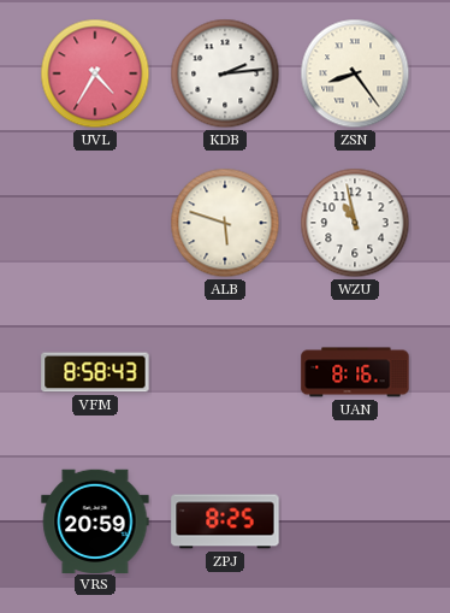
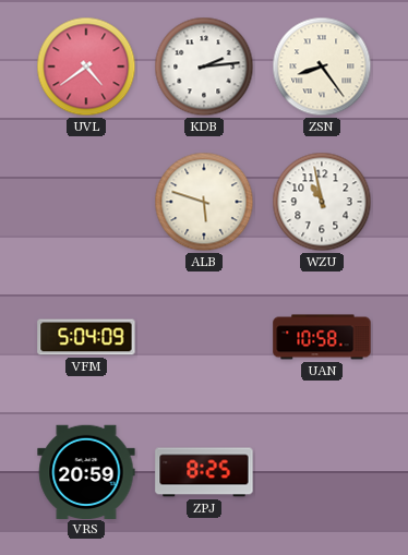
UVL: 4:35 -> 4:39
VFM: 8:58 -> 5:04
UAN: 8:16 -> 10:58
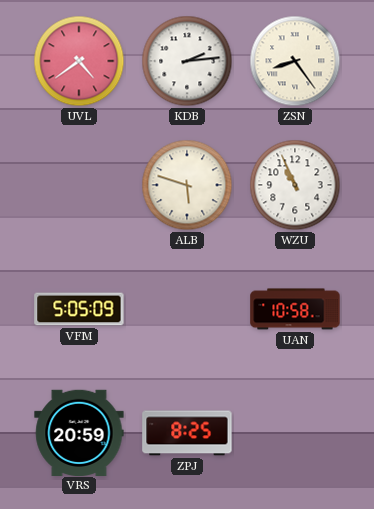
WZU: 10:58 -> 10:56
VFM: 5:04 -> 5:05
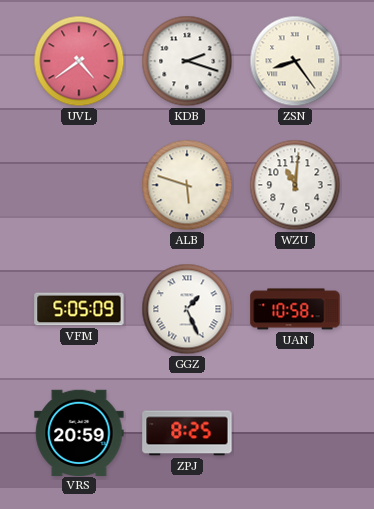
KDB: 2:14 -> 2:18
WZU: 10:56 -> 11:01
GGZ: none -> 1:26
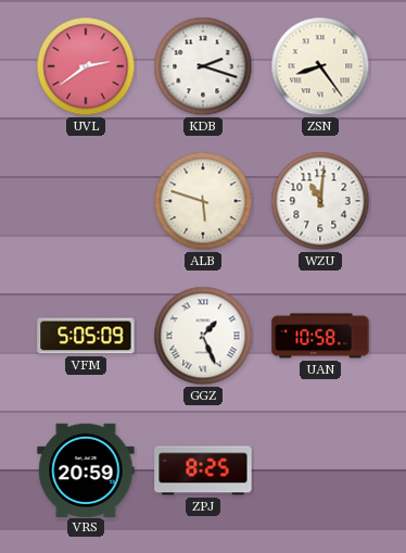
UVL: 4:39 -> 2:39
